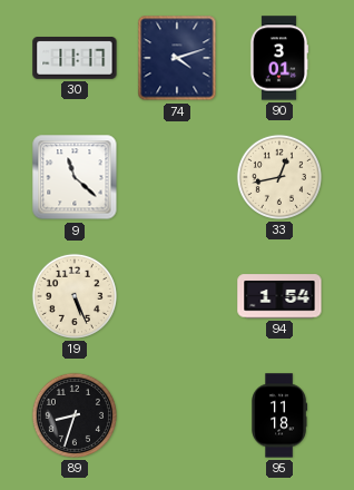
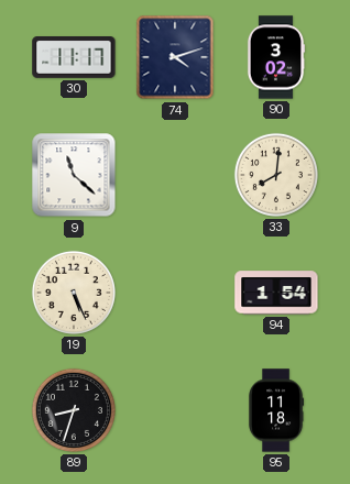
90: 3:01 -> 3:02
33: 12:43 -> 8:01
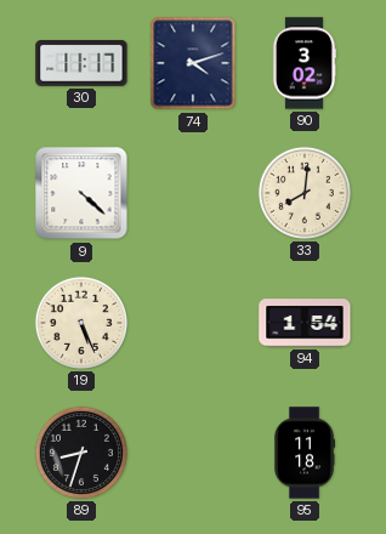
9: 11:22 -> 4:22
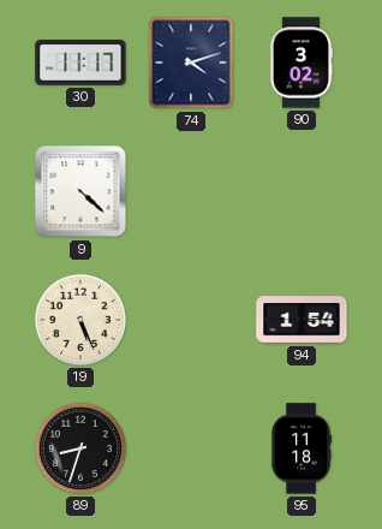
33: 8:01 -> none
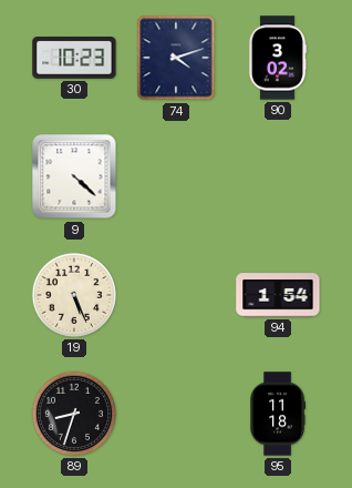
30: 11:17 -> 10:23
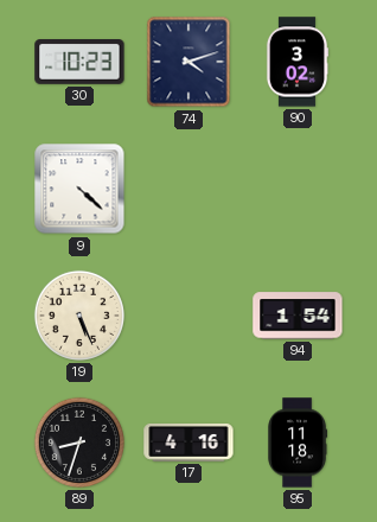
17: none -> 4:16
